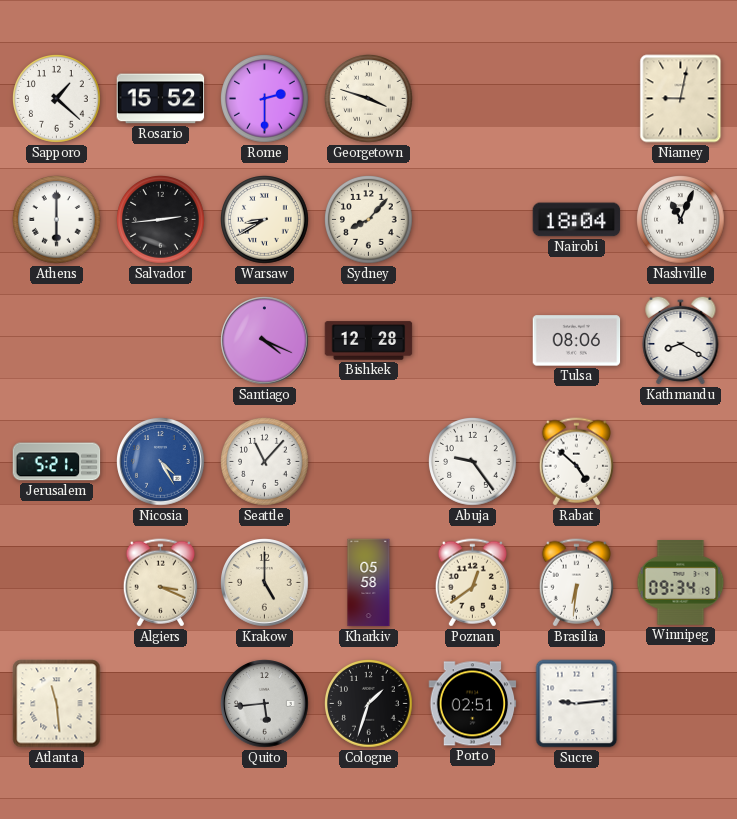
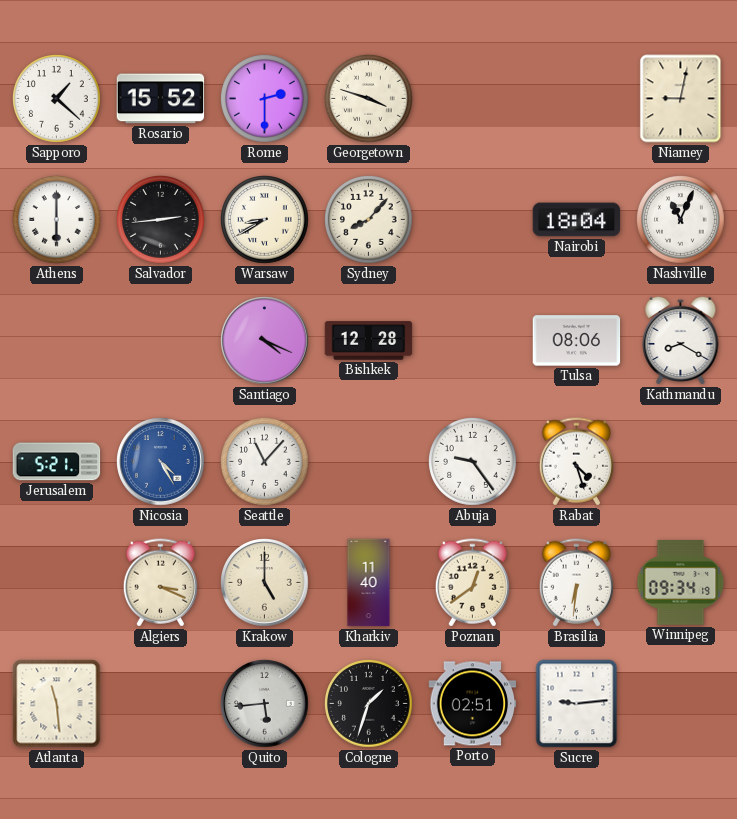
Rabat: 4:52 -> 4:27
Kharkiv: 05:58 -> 11:40
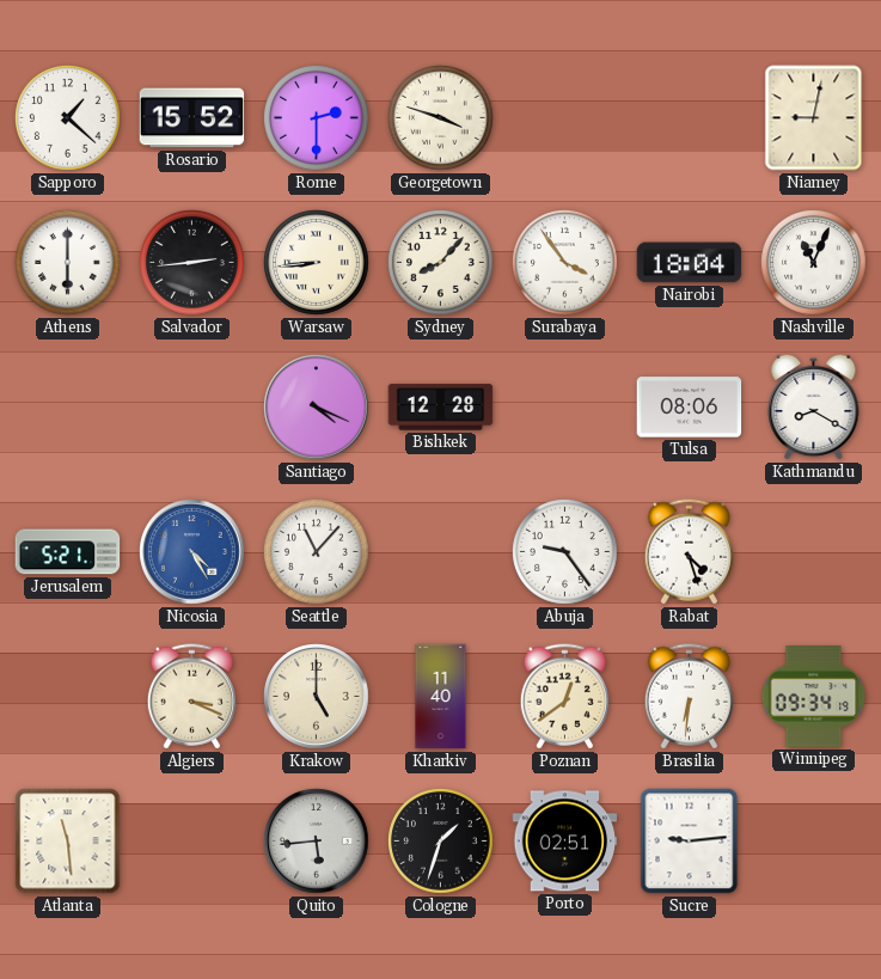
Warsaw: 8:40 -> 8:44
Surabaya: none -> 3:54
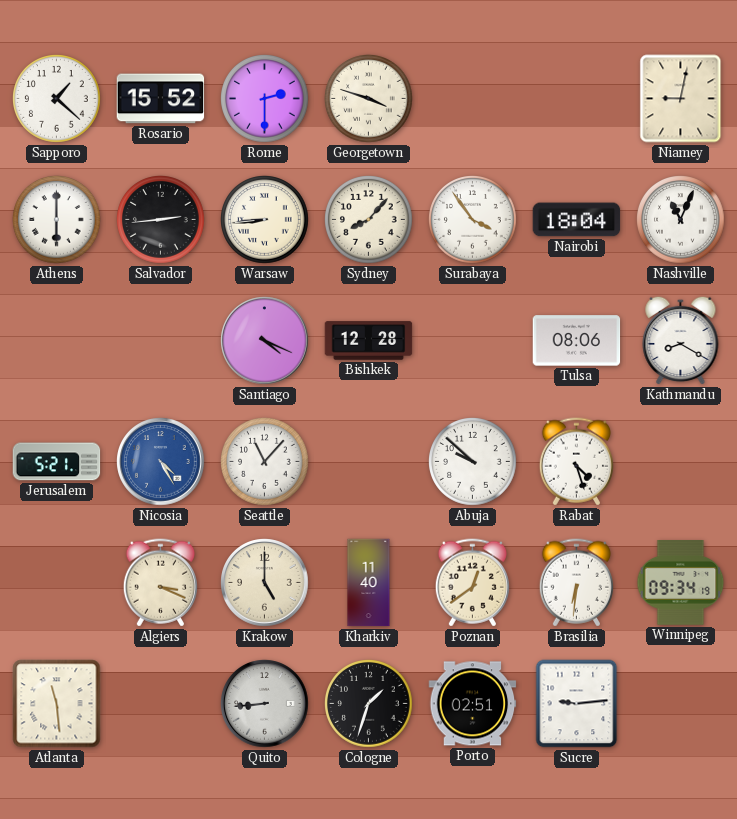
Abuja: 9:24 -> 9:52
Quito: 5:44 -> 8:44
